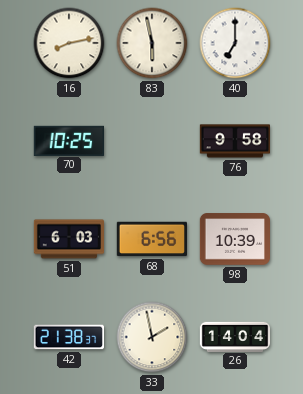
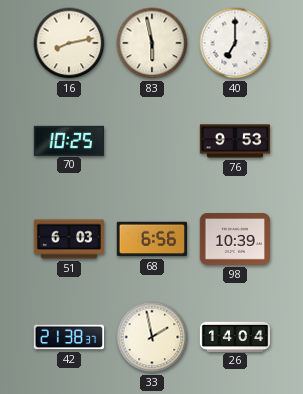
76: 9:58 -> 9:53
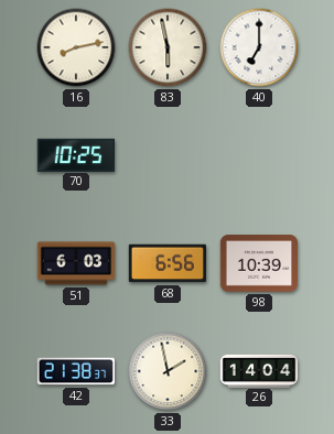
76: 9:53 -> none
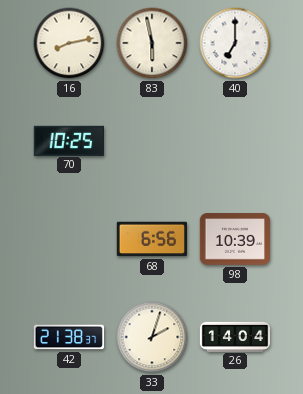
51: 6:03 -> none
33: 1:58 -> 2:03
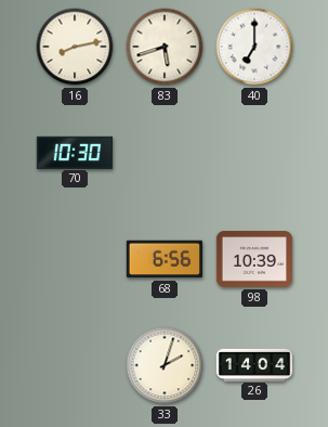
83: 5:58 -> 5:42
70: 10:25 -> 10:30
42: 21:38 -> none
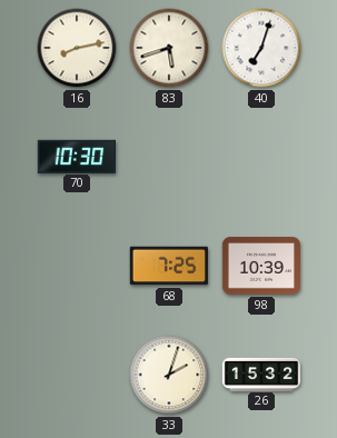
40: 7:00 -> 7:03
68: 6:56 -> 7:25
26: 14:04 -> 15:32
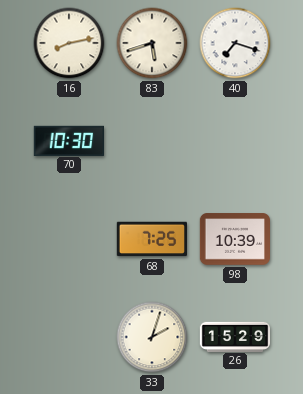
40: 7:03 -> 7:18
26: 15:32 -> 15:29
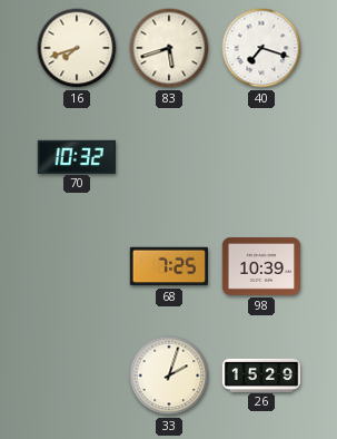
16: 8:13 -> 7:42
70: 10:30 -> 10:32
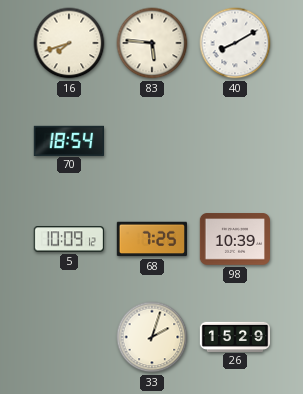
83: 5:42 -> 5:46
40: 7:18 -> 8:10
70: 10:32 -> 18:54
5: none -> 10:09
